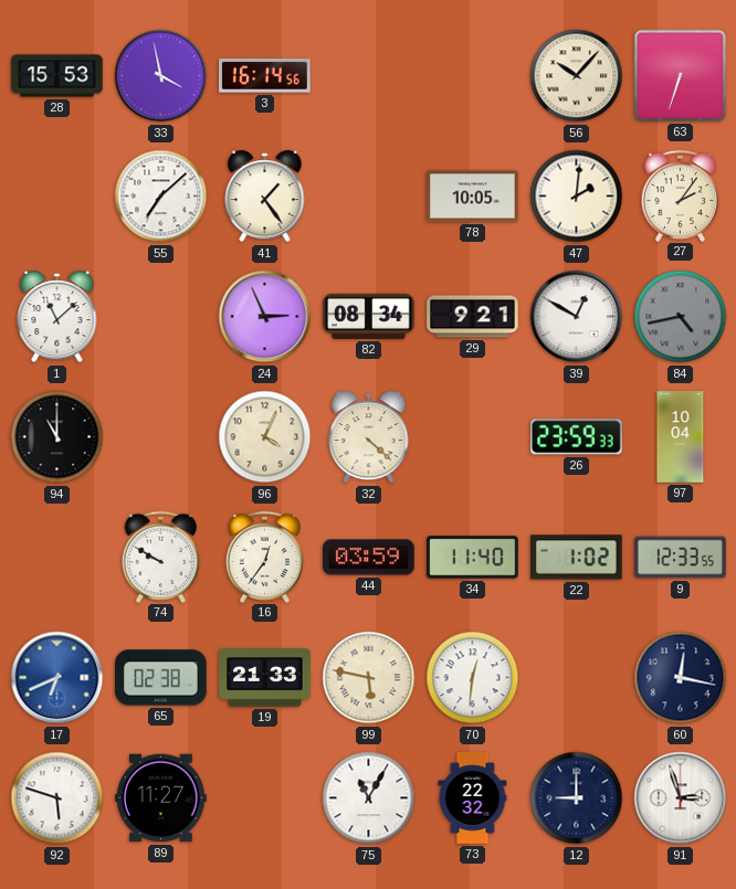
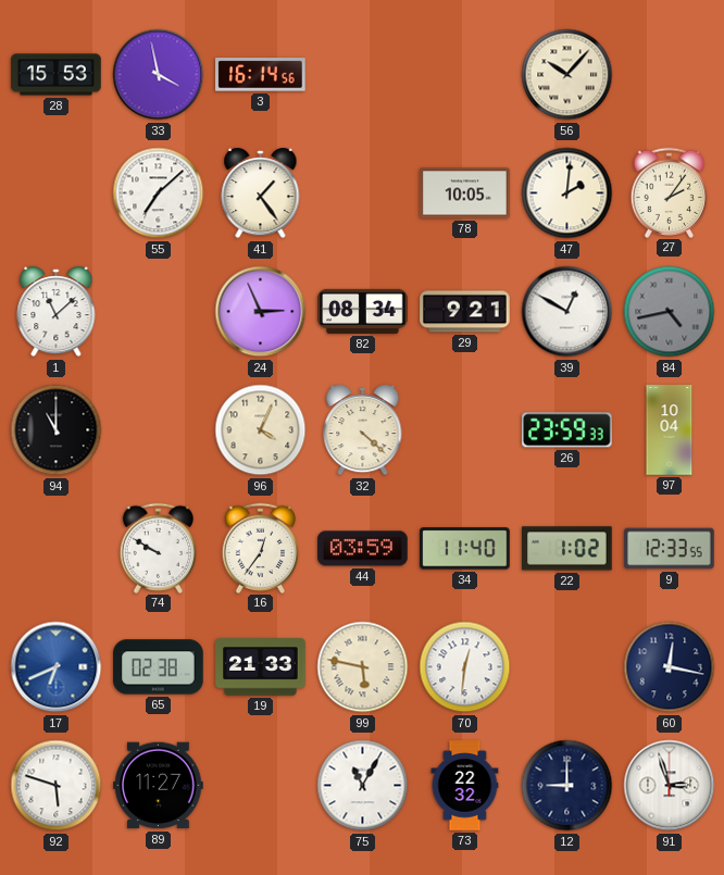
63: 6:33 -> none
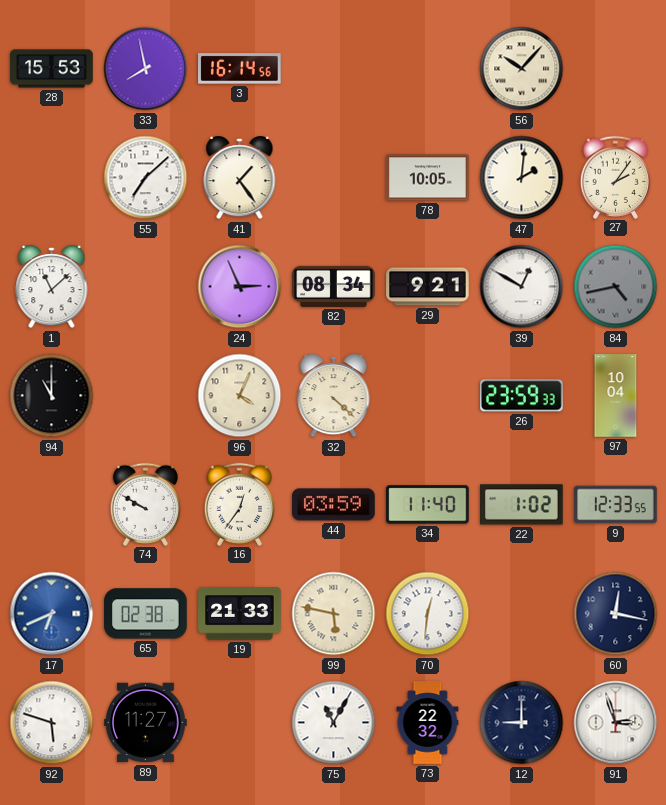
33: 3:58 -> 7:58
